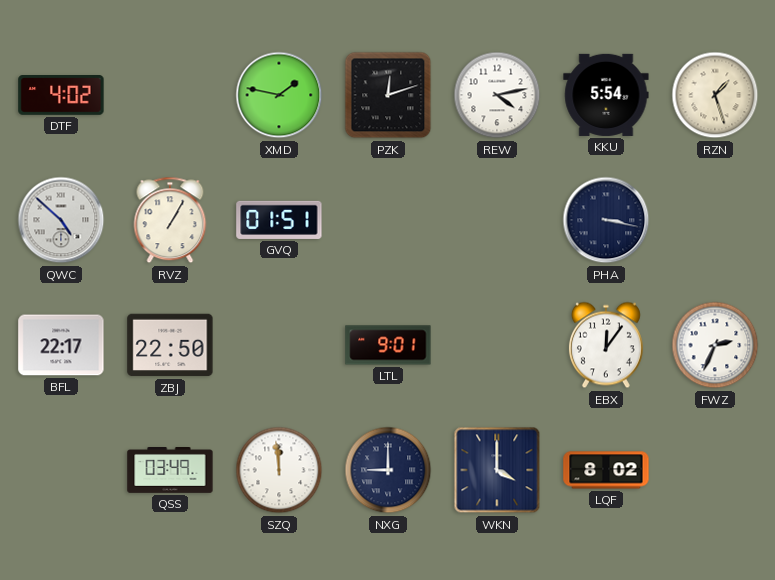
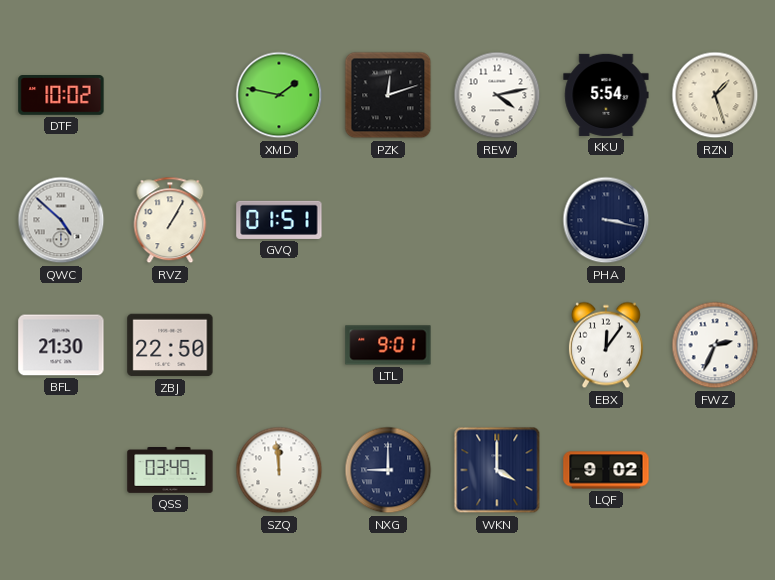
DTF: 4:02 -> 10:02
BFL: 22:17 -> 21:30
LQF: 8:02 -> 9:02
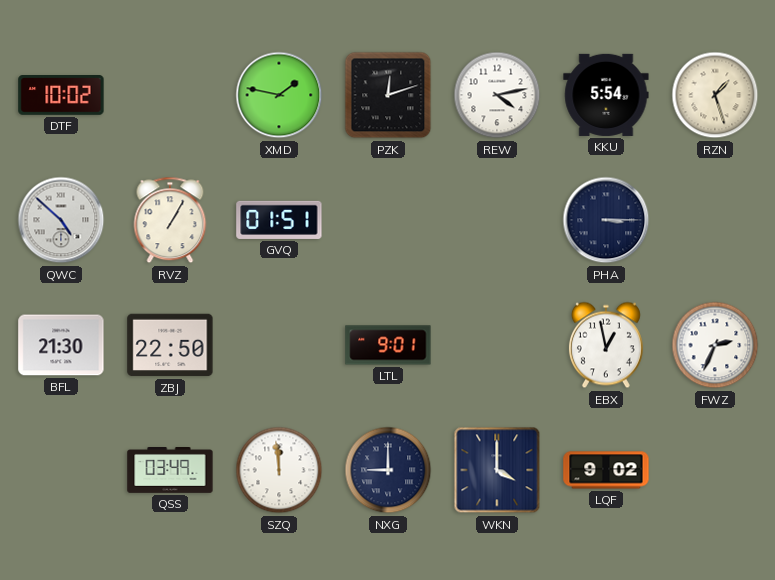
PHA: 3:17 -> 3:15
EBX: 12:06 -> 12:58
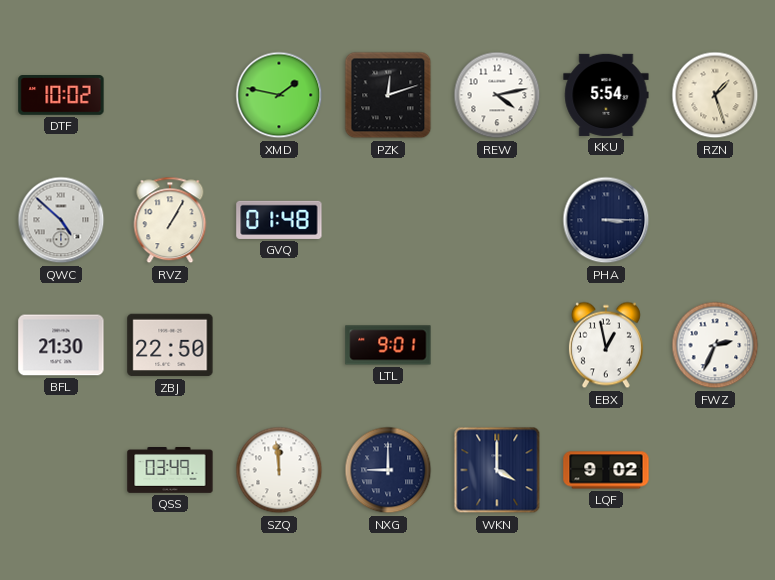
GVQ: 01:51 -> 01:48
